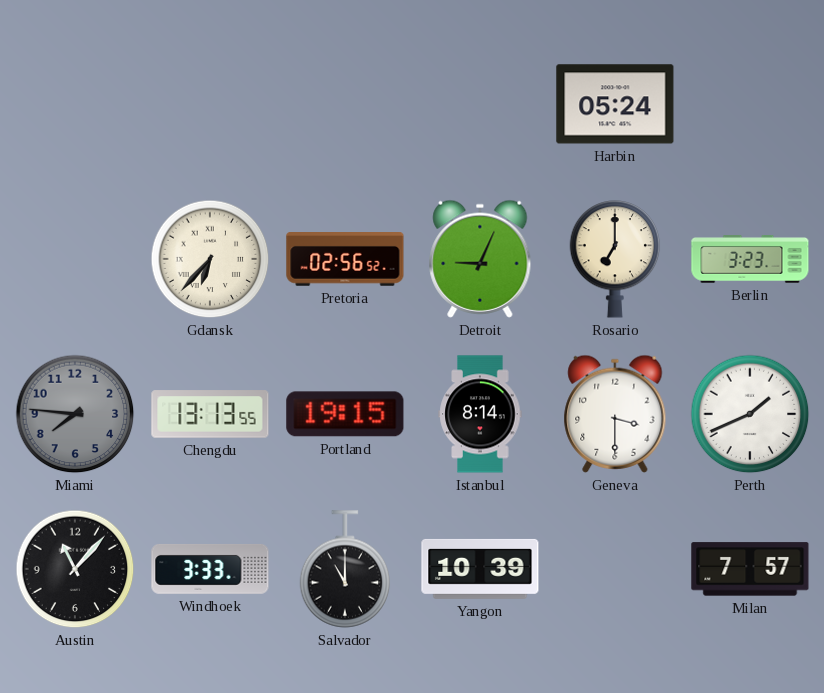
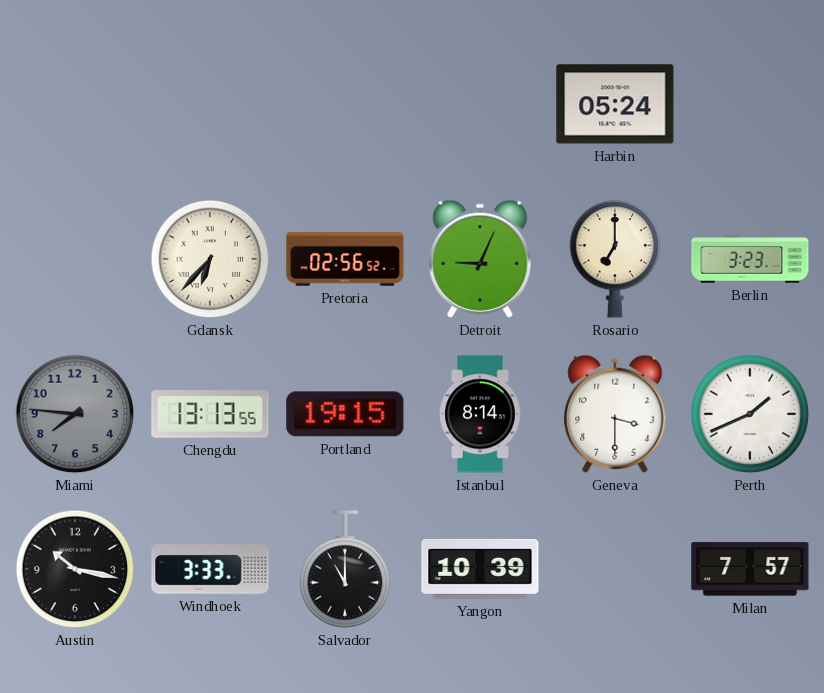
Austin: 11:07 -> 10:17
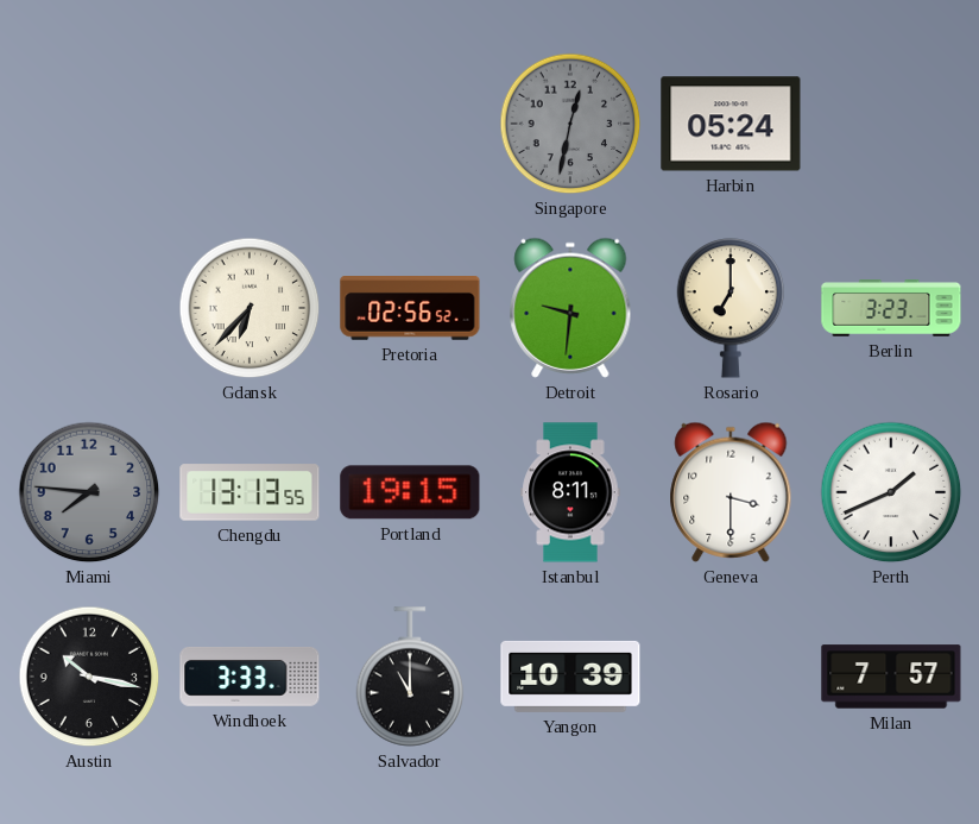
Singapore: none -> 12:32
Detroit: 9:04 -> 9:31
Istanbul: 8:14 -> 8:11
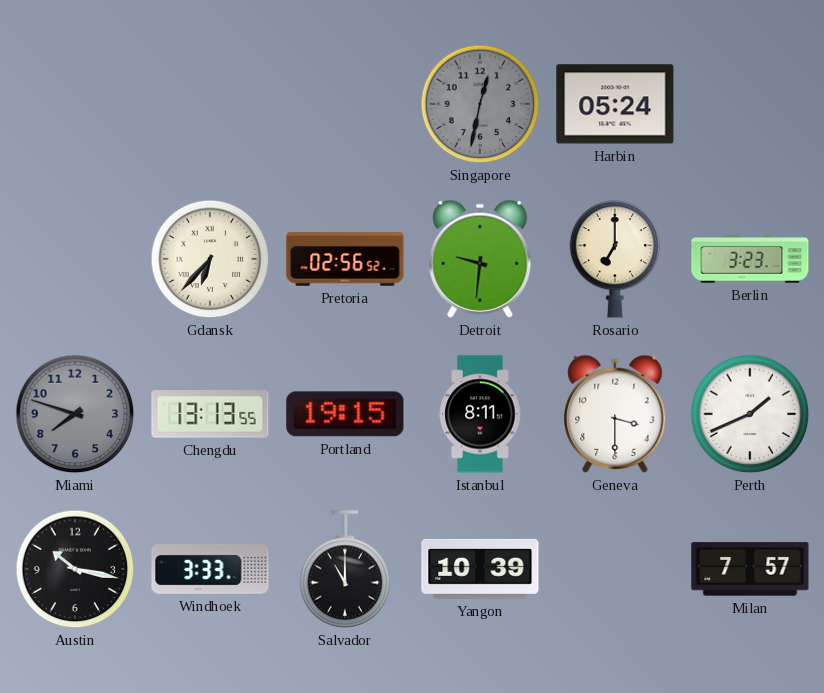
Miami: 7:46 -> 7:48
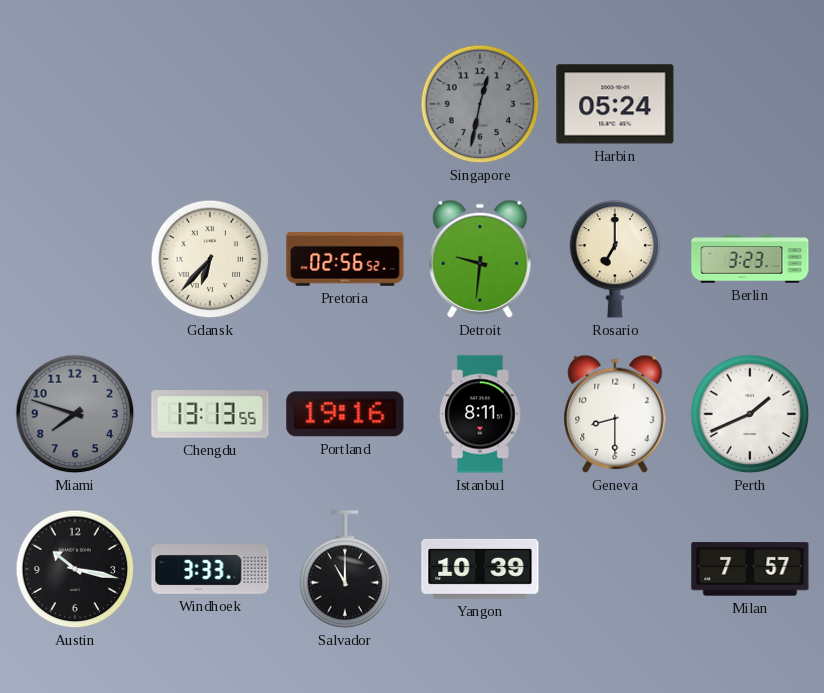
Portland: 19:15 -> 19:16
Geneva: 3:30 -> 8:30
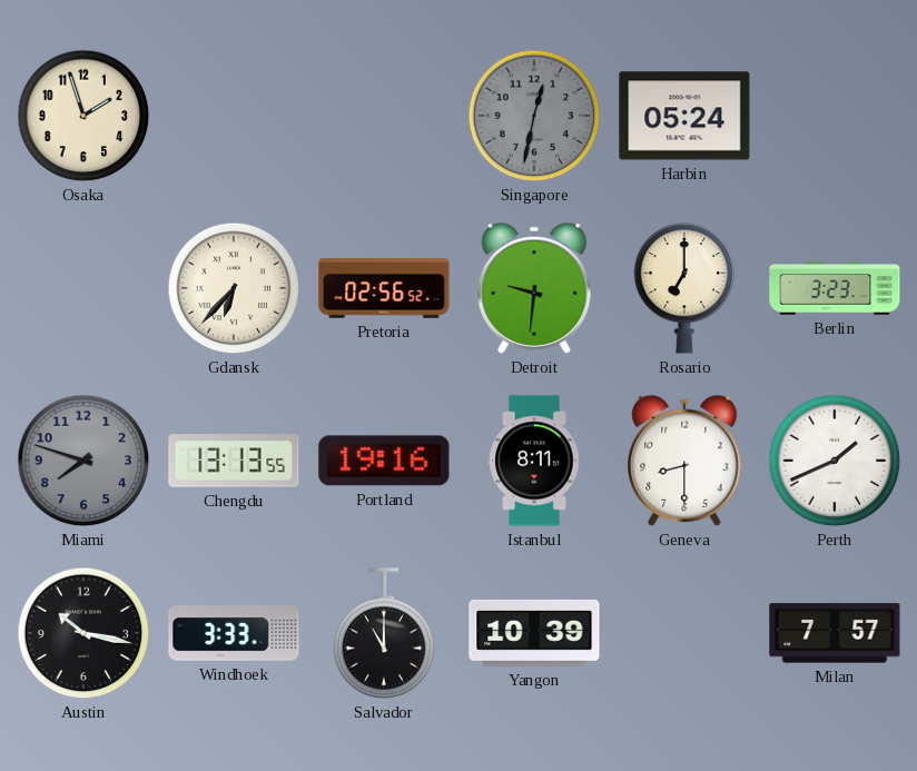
Osaka: none -> 1:57
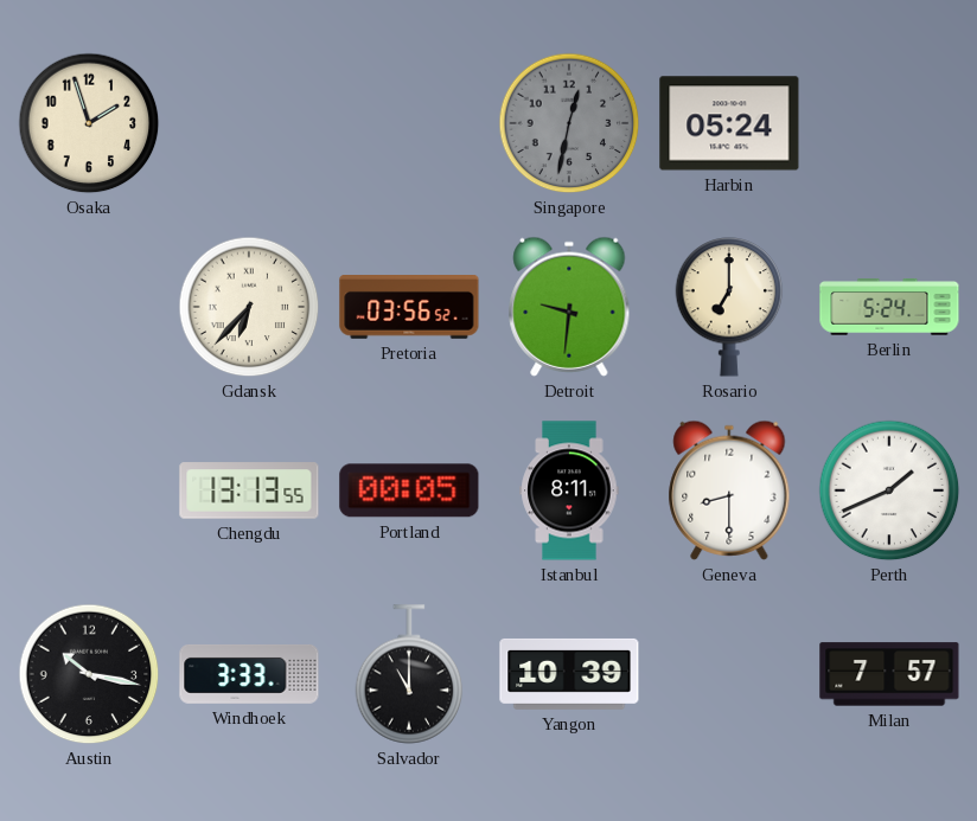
Pretoria: 02:56 -> 03:56
Berlin: 3:23 -> 5:24
Miami: 7:48 -> none
Portland: 19:16 -> 00:05
